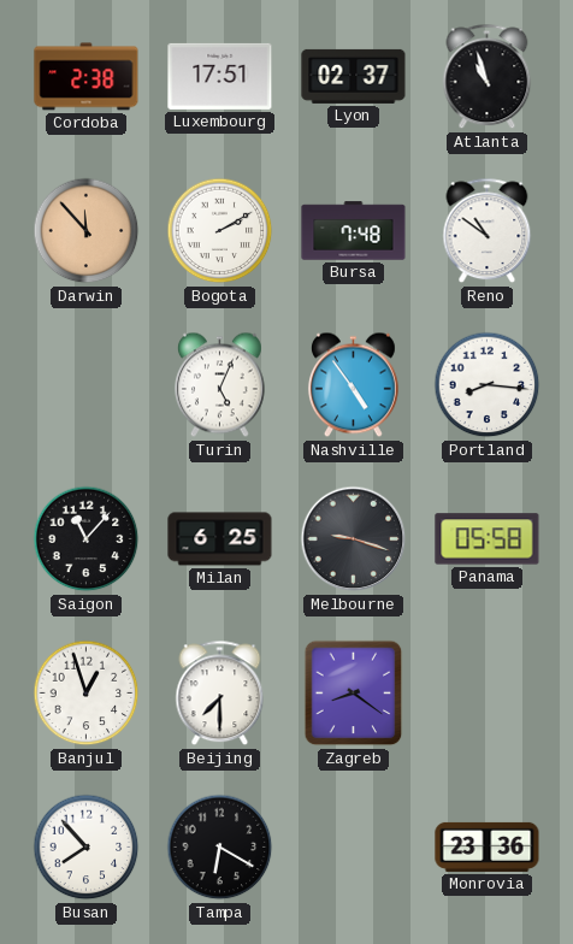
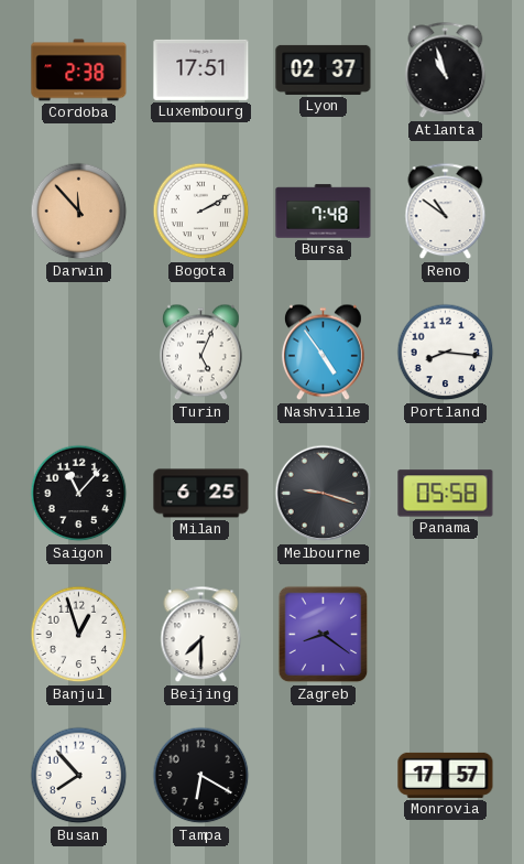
Monrovia: 23:36 -> 17:57
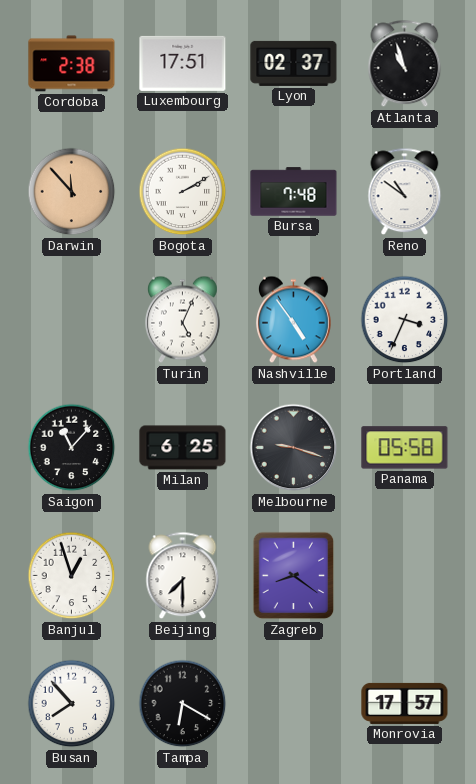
Portland: 8:16 -> 3:34
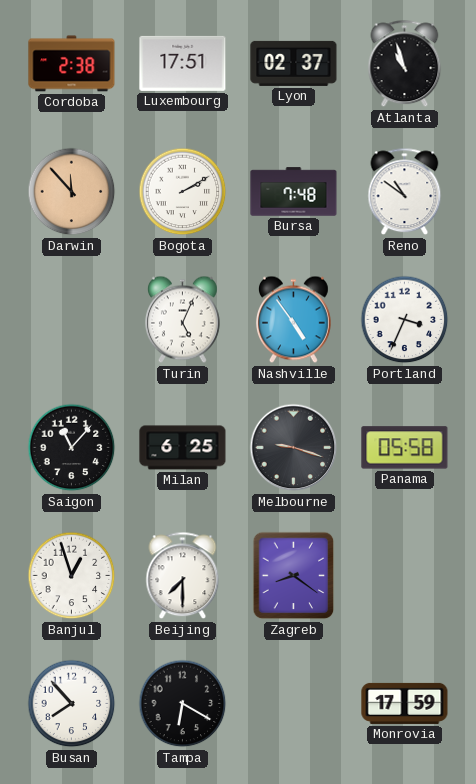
Monrovia: 17:57 -> 17:59
